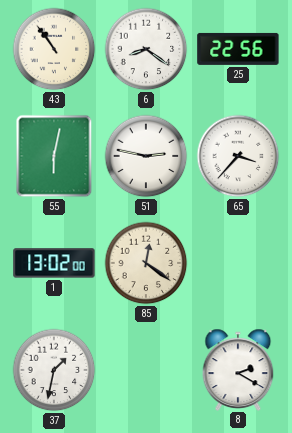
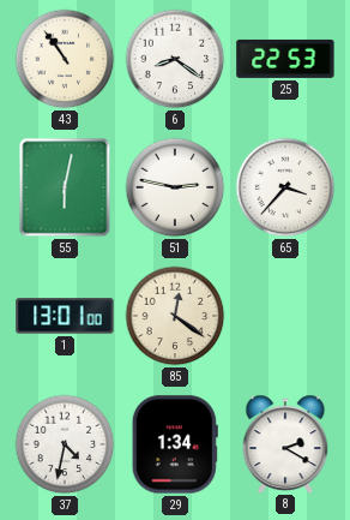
25: 22:56 -> 22:53
1: 13:02 -> 13:01
37: 1:32 -> 4:32
29: none -> 1:34
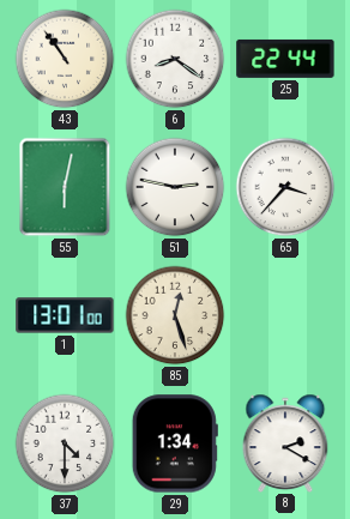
25: 22:53 -> 22:44
85: 12:21 -> 12:27
37: 4:32 -> 4:30
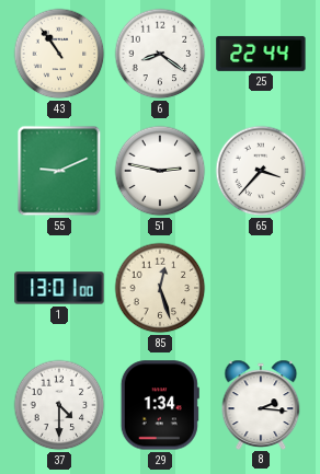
55: 6:02 -> 9:11
8: 2:20 -> 2:16
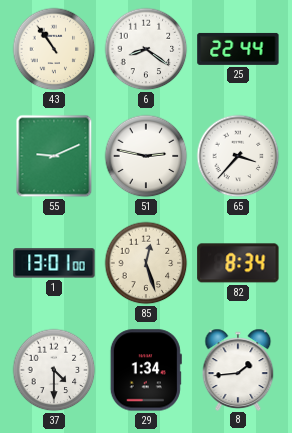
82: none -> 8:34
8: 2:16 -> 1:44
